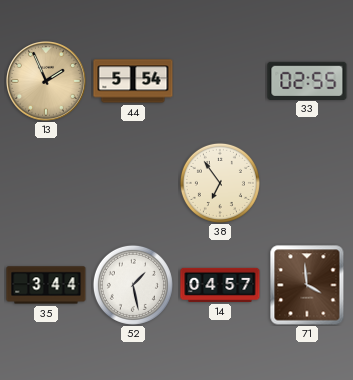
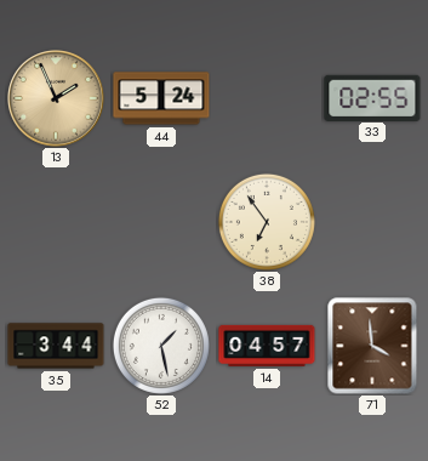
44: 5:54 -> 5:24
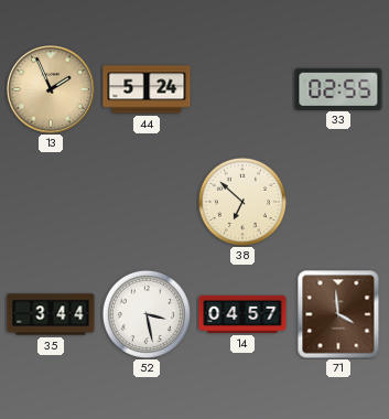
38: 6:54 -> 6:52
52: 1:28 -> 3:28
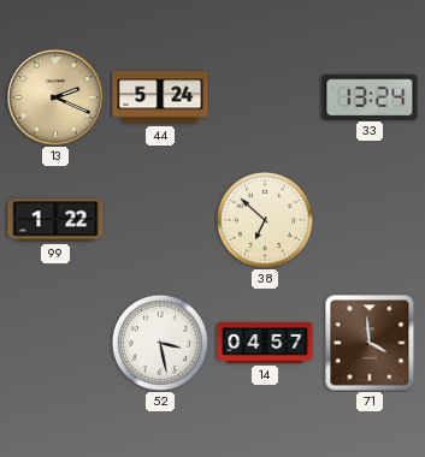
13: 1:56 -> 2:19
33: 02:55 -> 13:24
99: none -> 1:22
35: 3:44 -> none
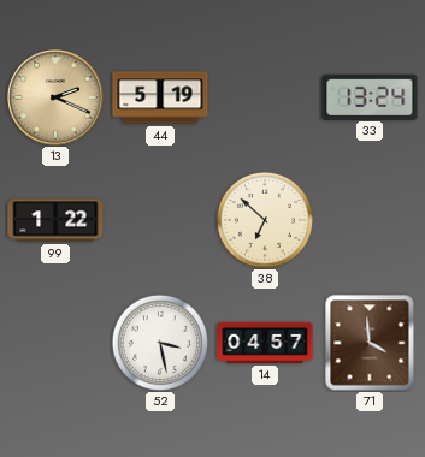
44: 5:24 -> 5:19
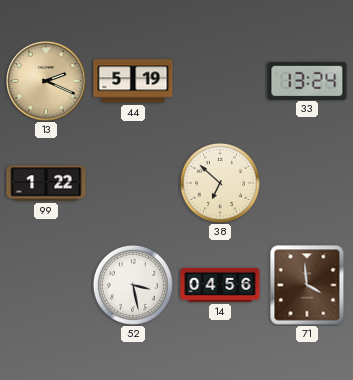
14: 04:57 -> 04:56
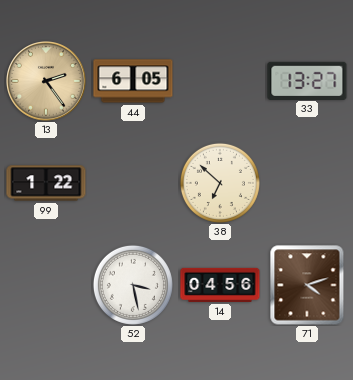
13: 2:19 -> 2:24
44: 5:19 -> 6:05
33: 13:24 -> 13:27
71: 3:59 -> 4:12
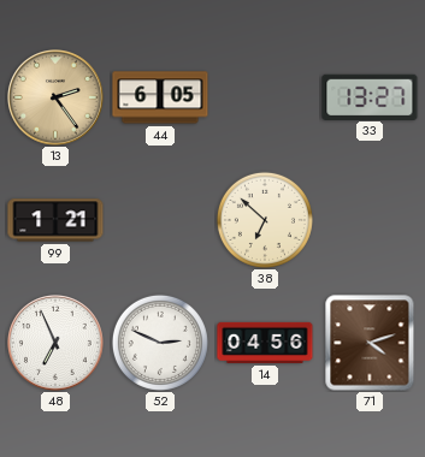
99: 1:22 -> 1:21
48: none -> 6:56
52: 3:28 -> 2:49
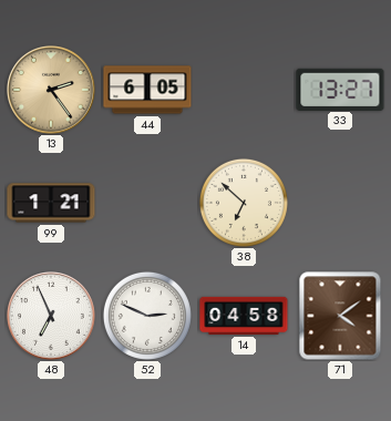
14: 04:56 -> 04:58
71: 4:12 -> 4:09
